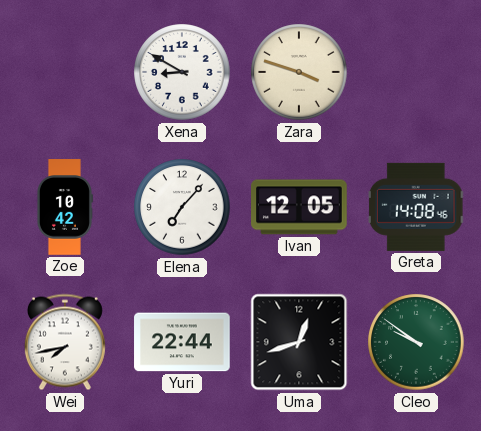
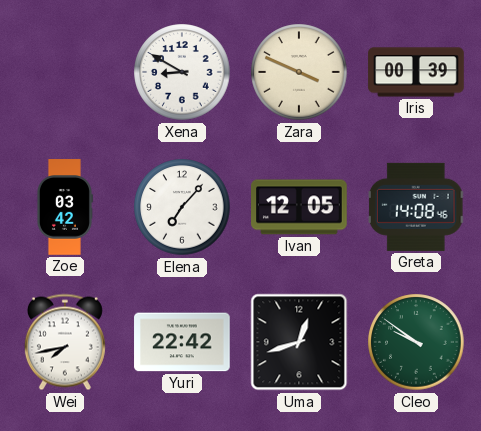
Zara: 3:48 -> 3:49
Iris: none -> 00:39
Zoe: 10:42 -> 03:42
Yuri: 22:44 -> 22:42
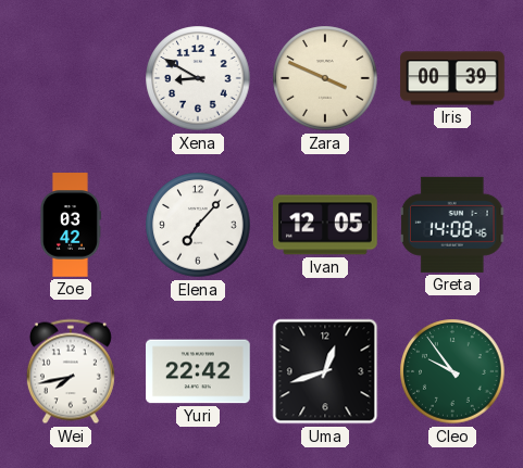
Cleo: 9:51 -> 9:54
